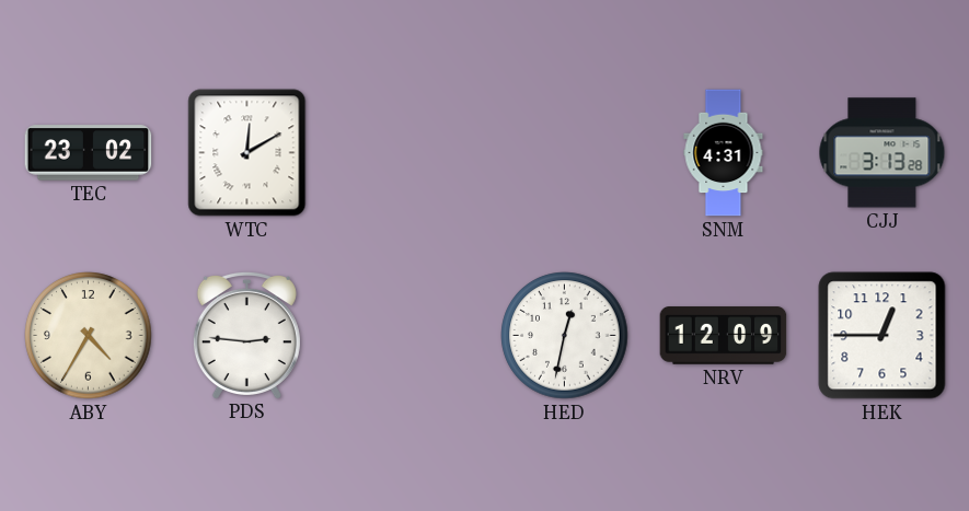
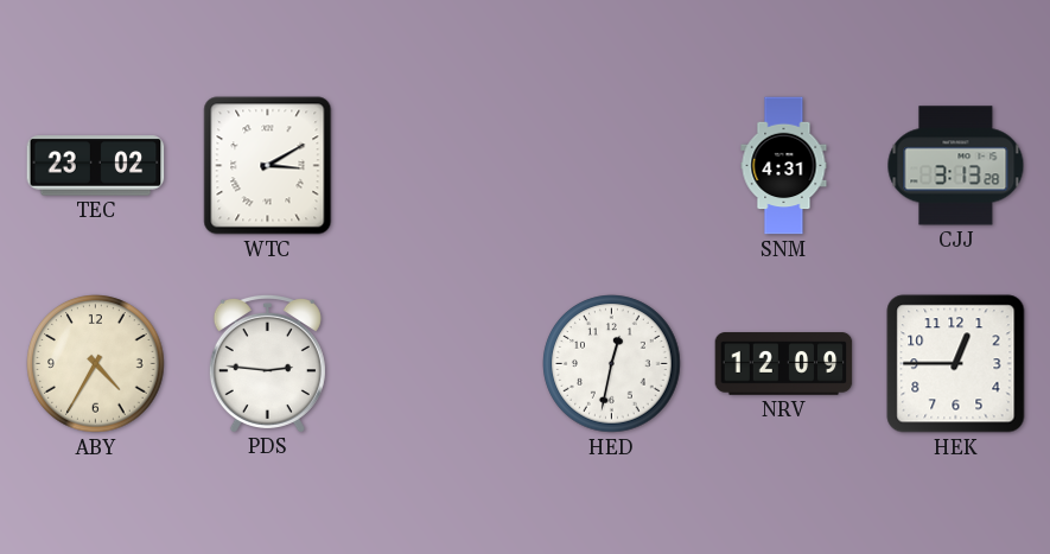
WTC: 12:10 -> 3:10
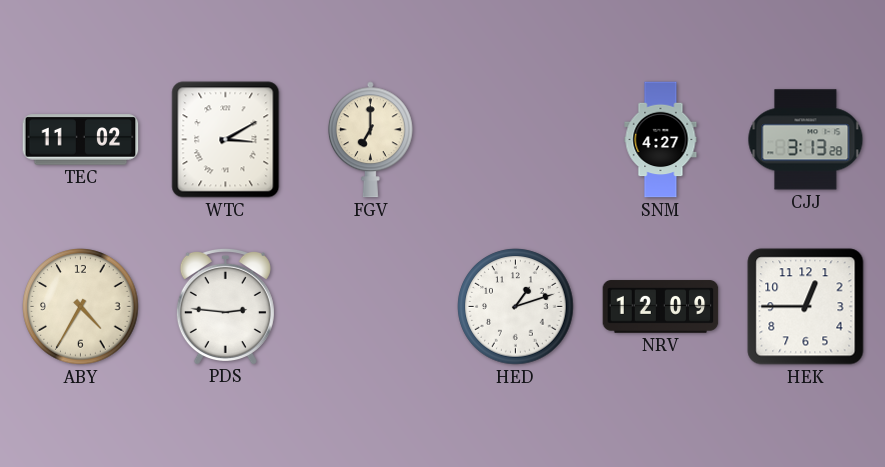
TEC: 23:02 -> 11:02
FGV: none -> 7:00
SNM: 4:31 -> 4:27
HED: 12:32 -> 1:12
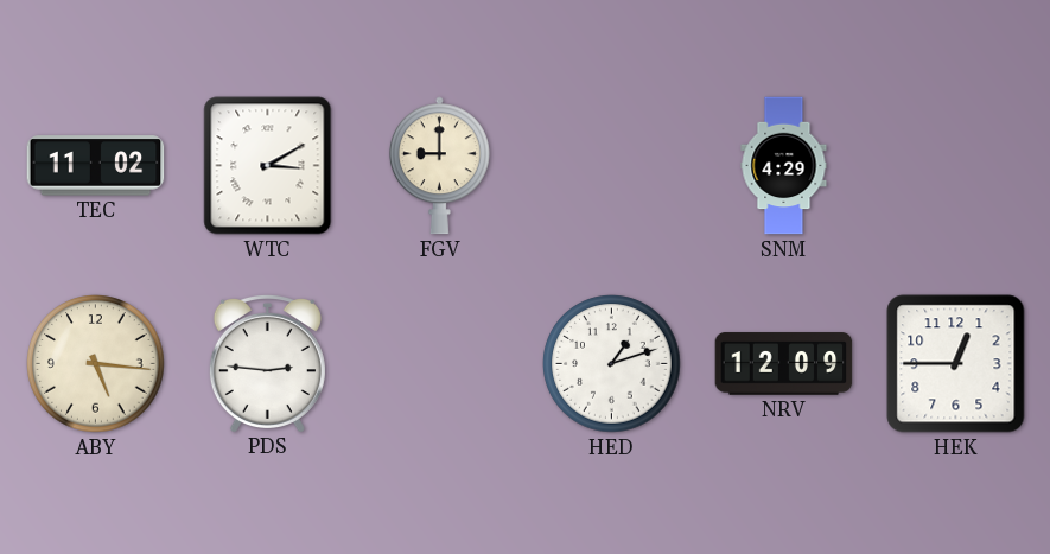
FGV: 7:00 -> 9:00
SNM: 4:27 -> 4:29
CJJ: 3:13 -> none
ABY: 4:35 -> 5:16
